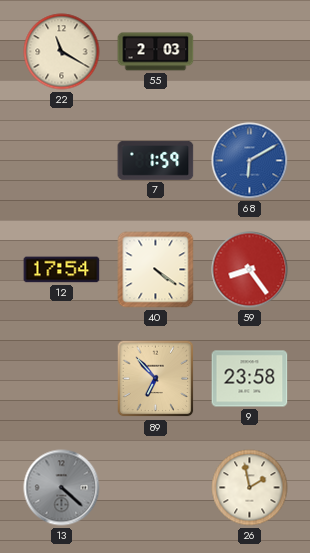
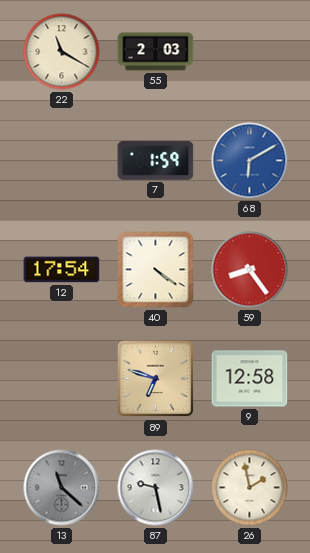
89: 6:53 -> 6:48
9: 23:58 -> 12:58
13: 4:22 -> 11:22
87: none -> 9:28
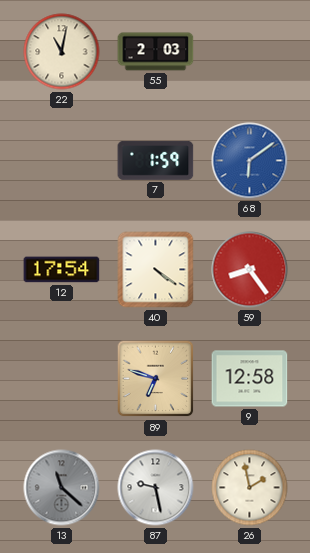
22: 11:20 -> 11:02
68: 6:10 -> 6:09
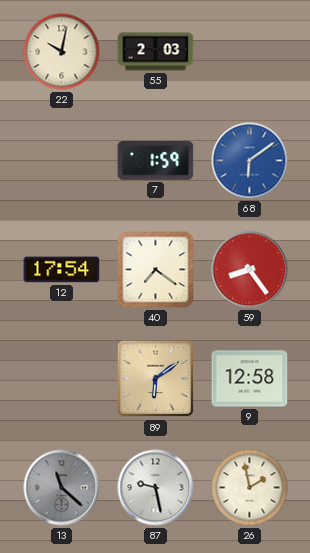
22: 11:02 -> 10:02
40: 4:21 -> 7:21
89: 6:48 -> 6:09
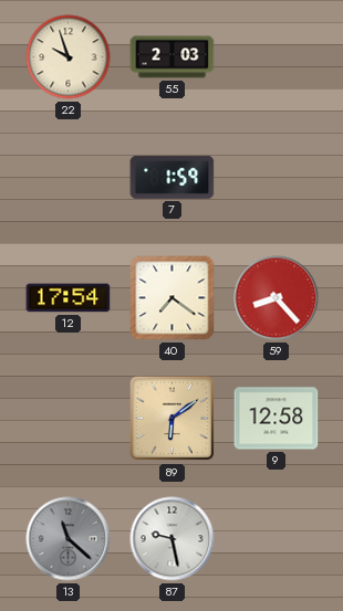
22: 10:02 -> 9:57
68: 6:09 -> none
59: 8:24 -> 8:23
26: 1:58 -> none
